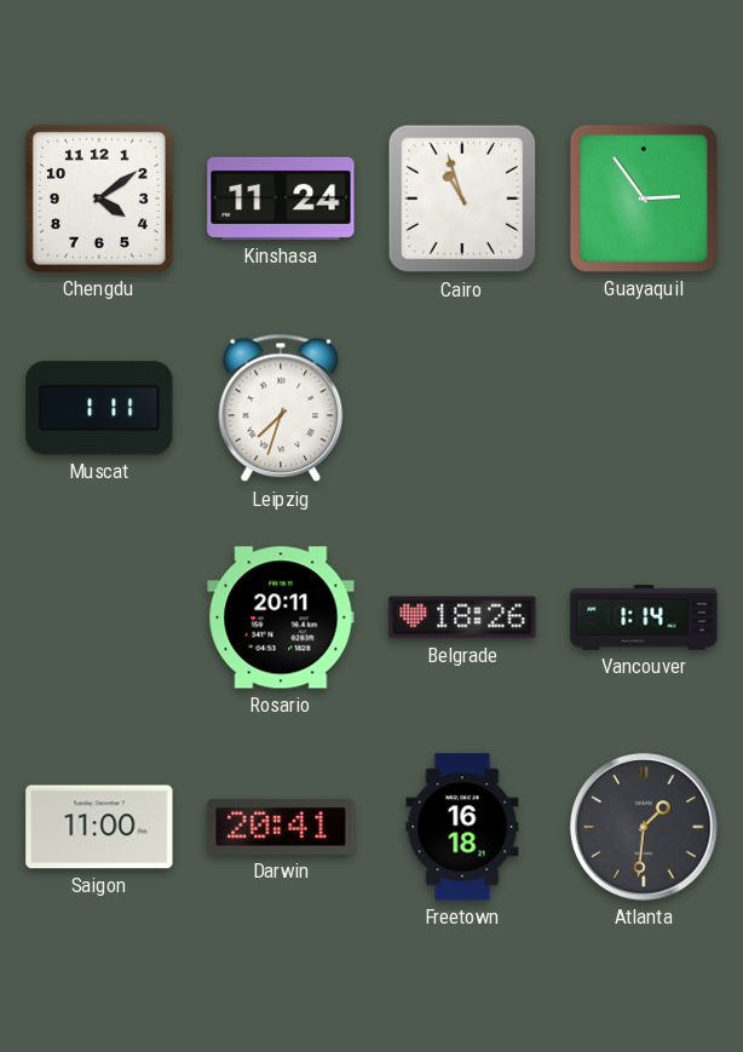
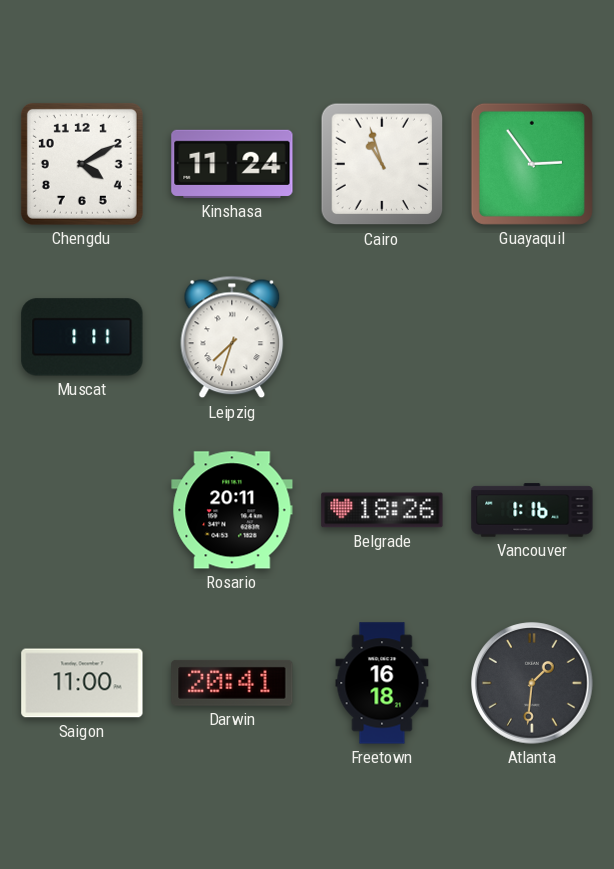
Chengdu: 4:09 -> 4:10
Vancouver: 1:14 -> 1:16
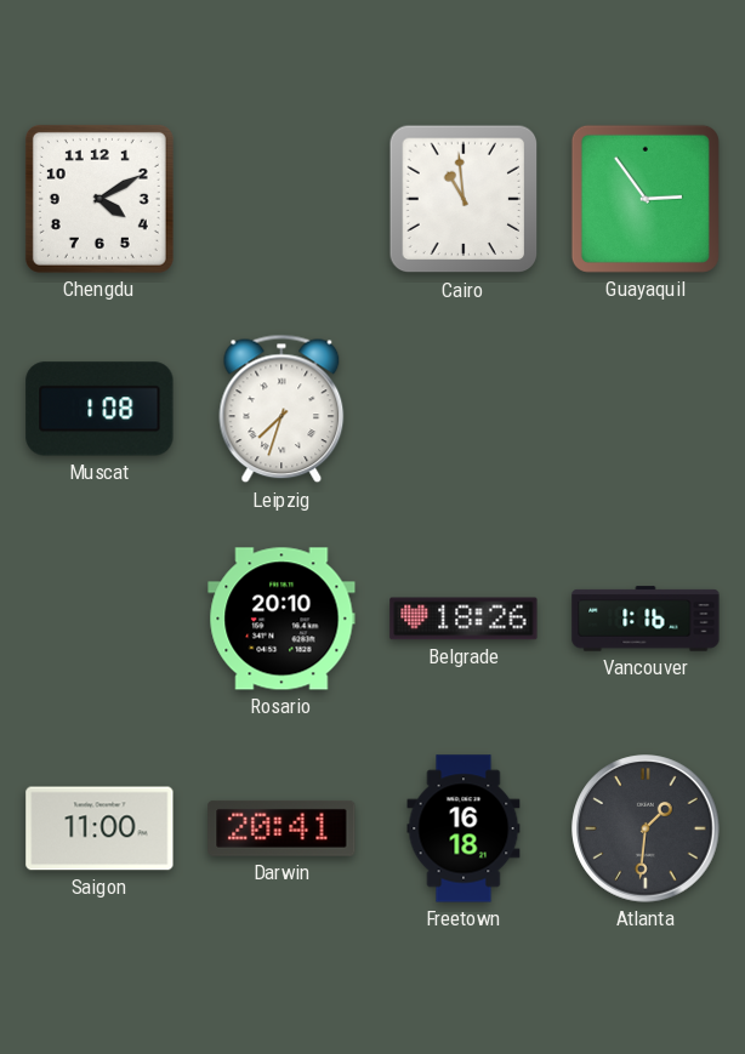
Kinshasa: 11:24 -> none
Cairo: 10:57 -> 10:59
Muscat: 1:11 -> 1:08
Rosario: 20:11 -> 20:10
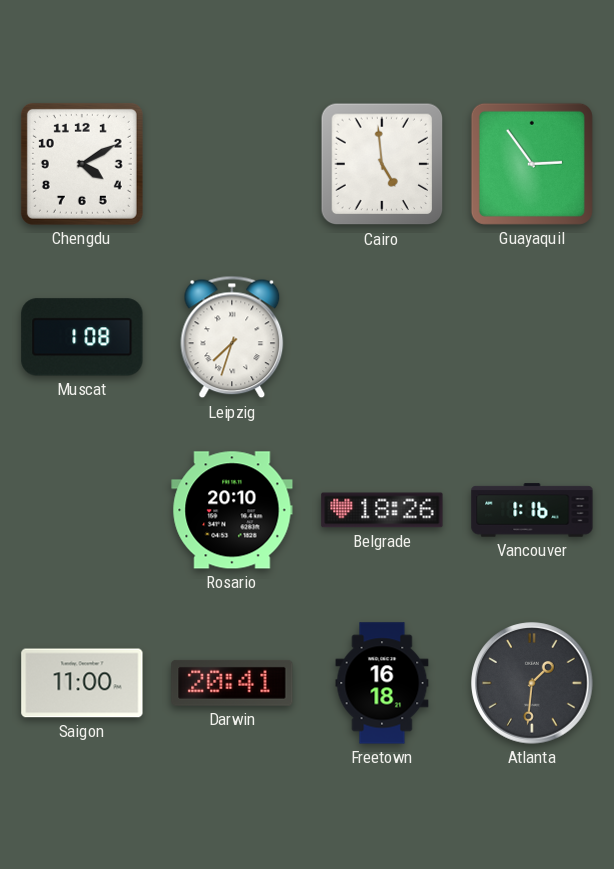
Cairo: 10:59 -> 4:59
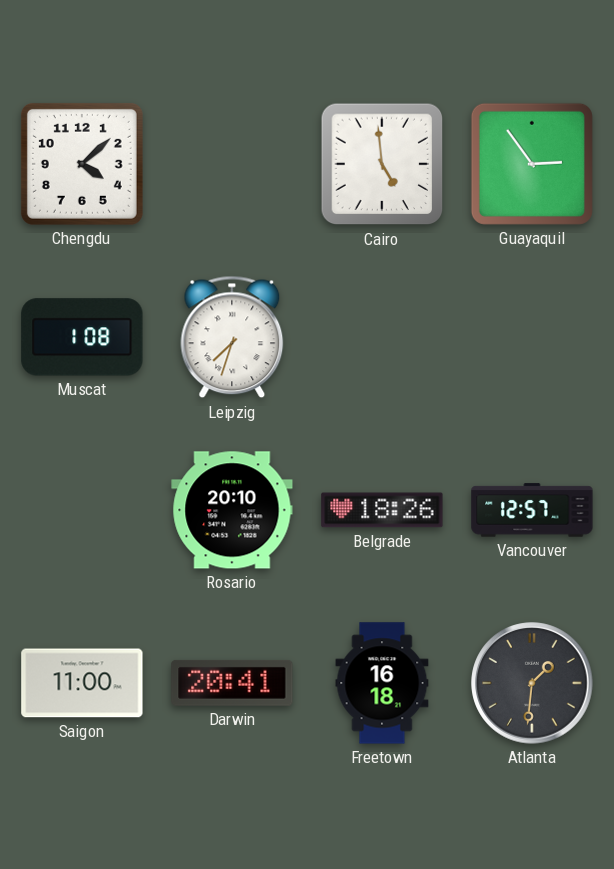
Chengdu: 4:10 -> 4:08
Vancouver: 1:16 -> 12:57
